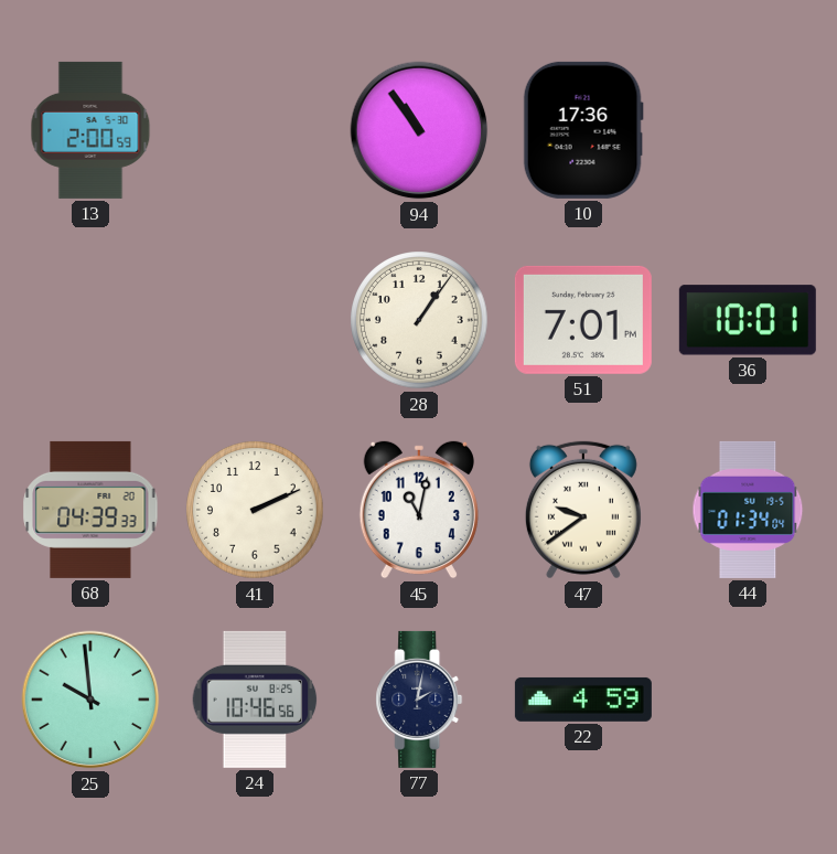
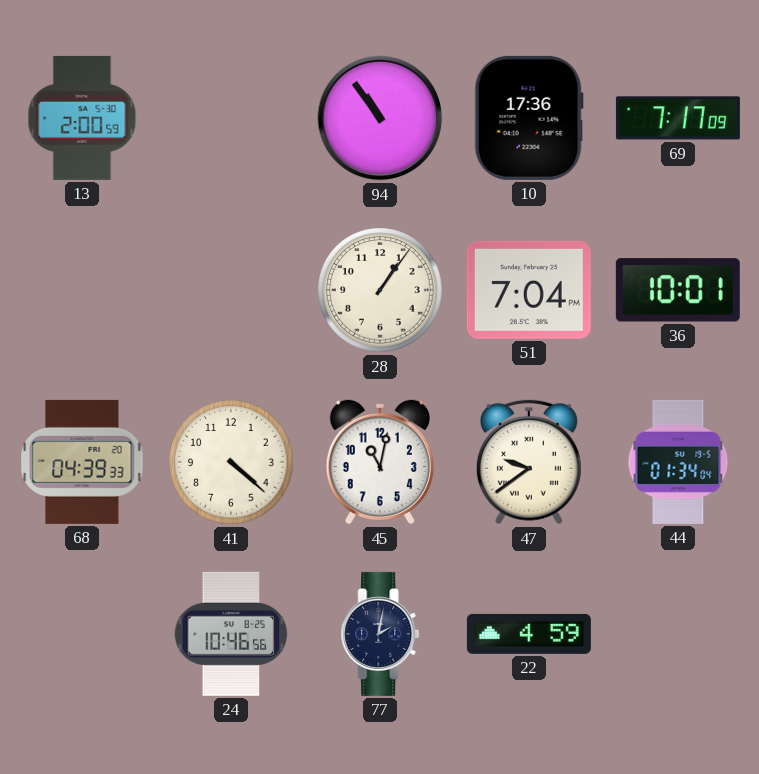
69: none -> 7:17
51: 7:01 -> 7:04
41: 2:11 -> 4:22
25: 9:59 -> none
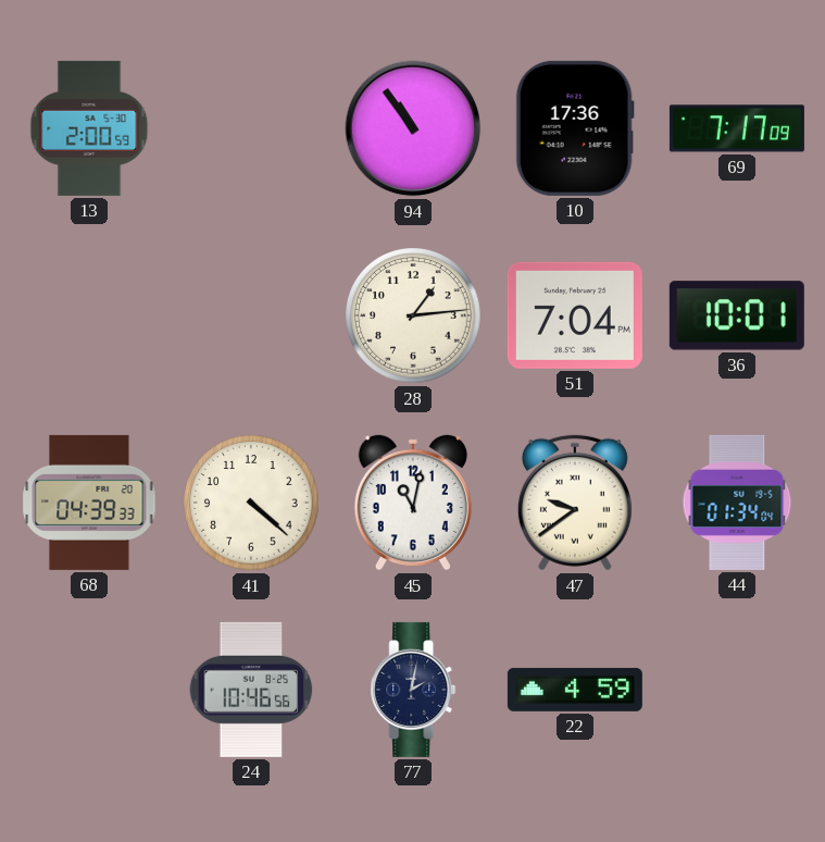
28: 1:06 -> 1:14
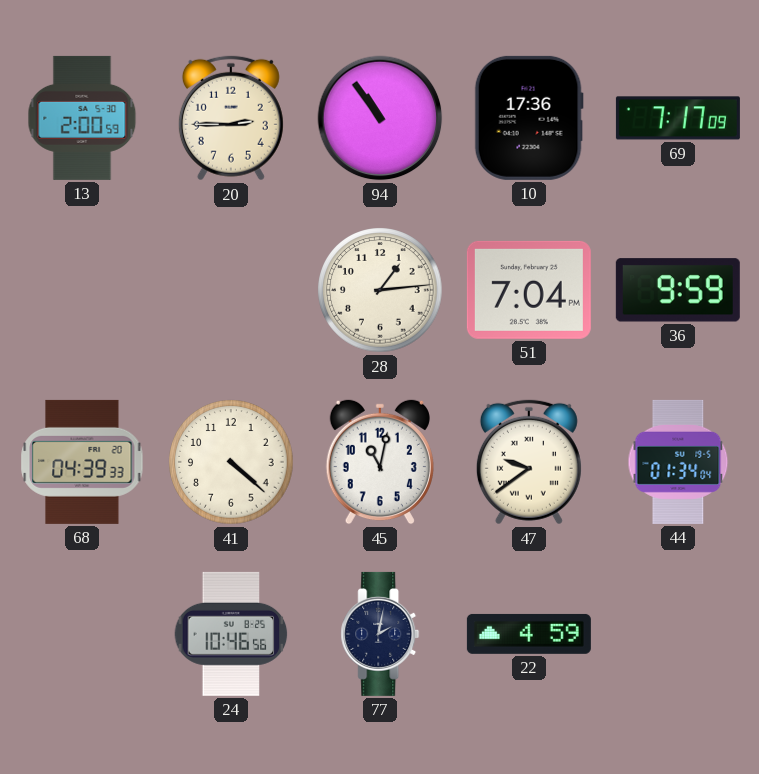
20: none -> 2:45
36: 10:01 -> 9:59
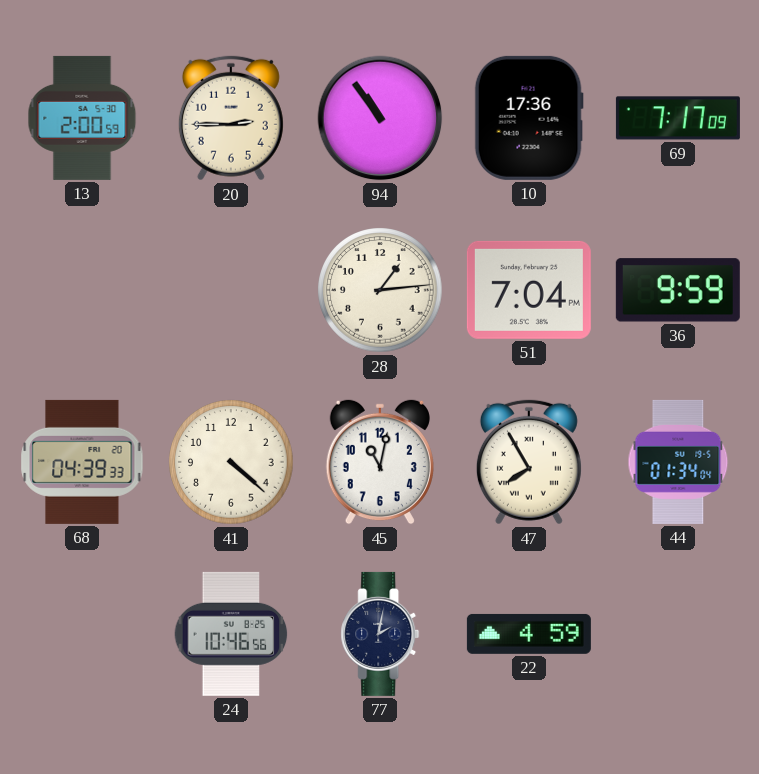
47: 9:39 -> 7:55
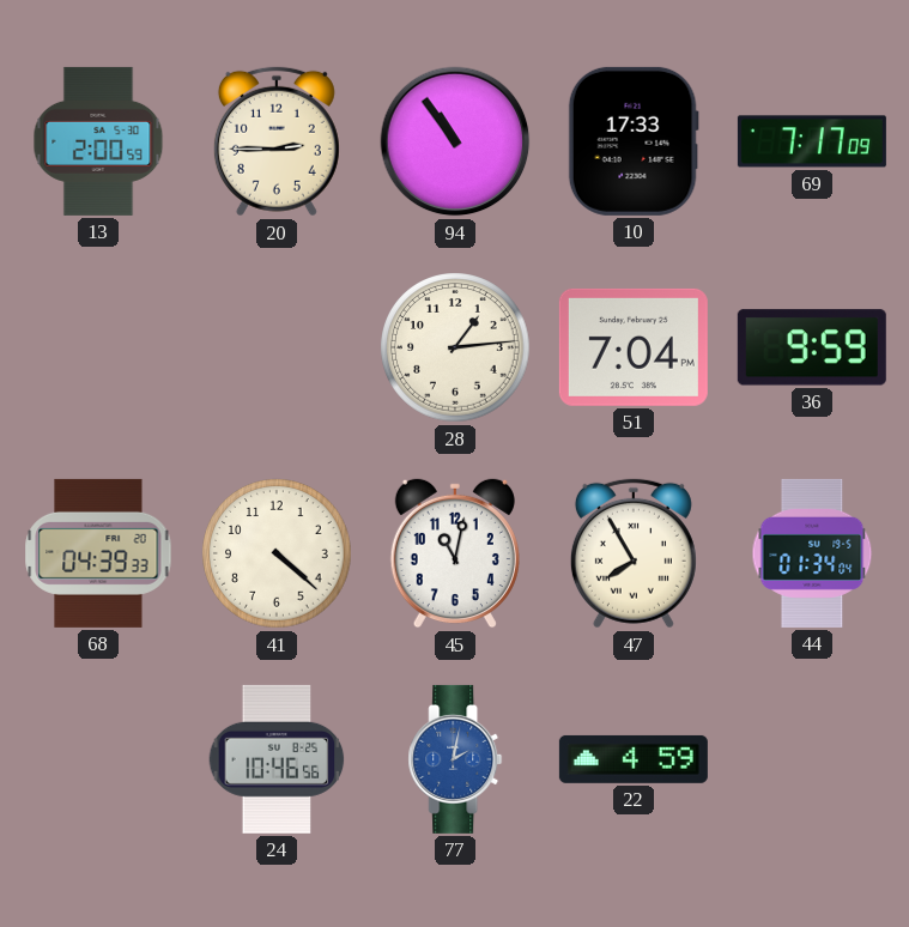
10: 17:36 -> 17:33
77 dial: navy -> blue
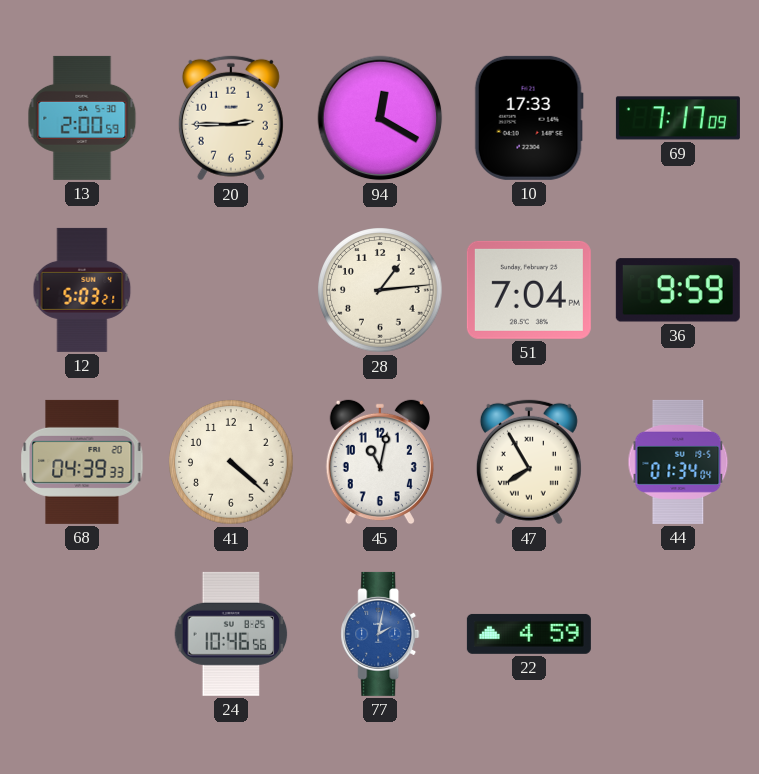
94: 10:54 -> 12:20
12: none -> 5:03
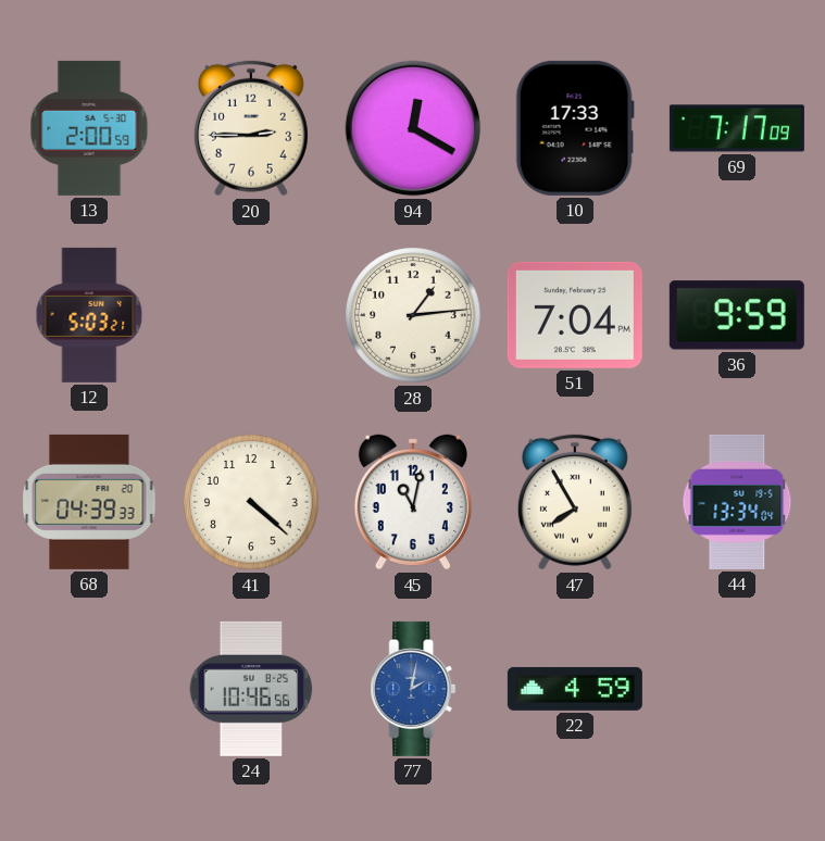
44: 01:34 -> 13:34
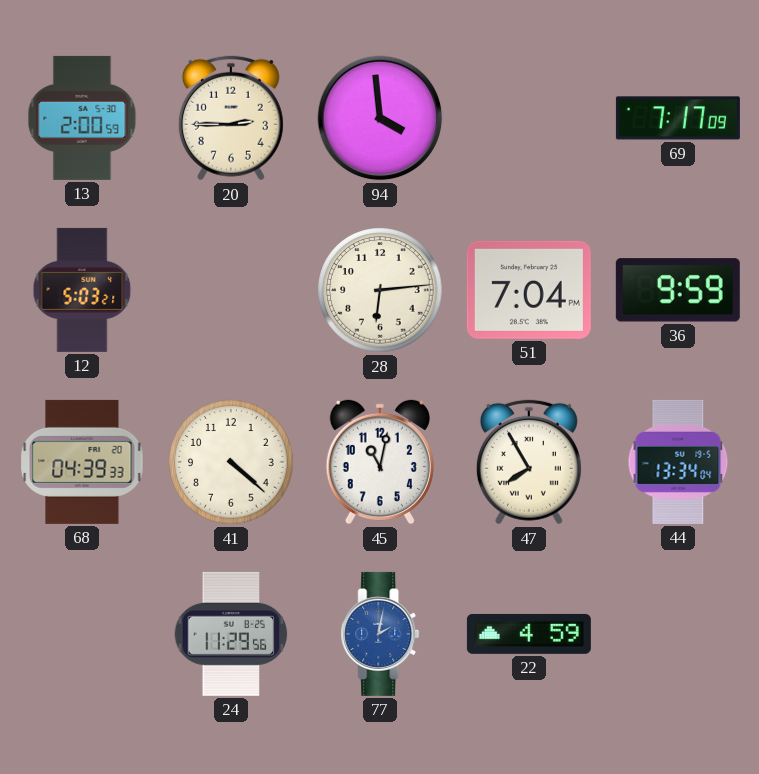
94: 12:20 -> 3:59
10: 17:33 -> none
28: 1:14 -> 6:14
24: 10:46 -> 11:29
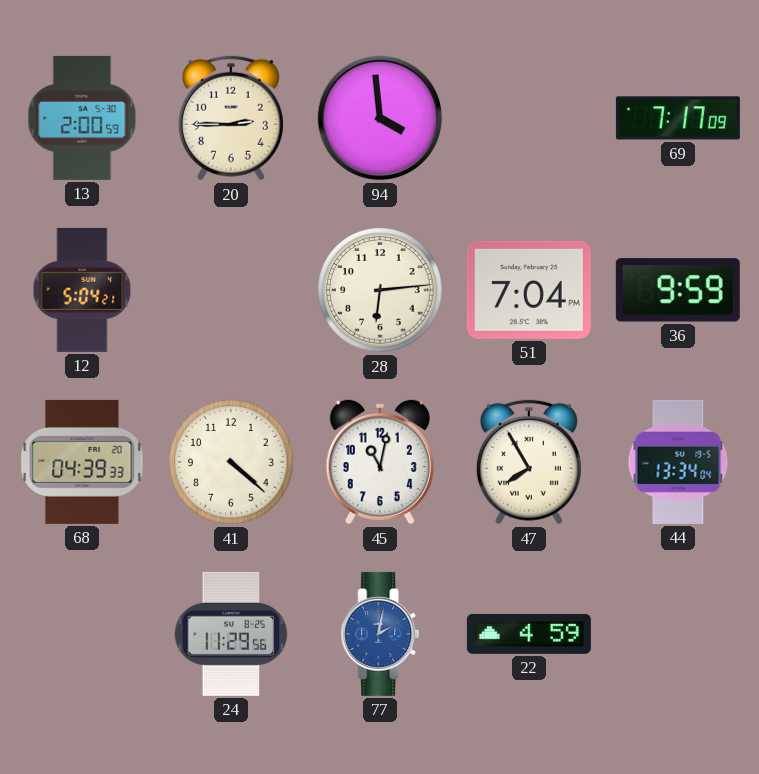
12: 5:03 -> 5:04
